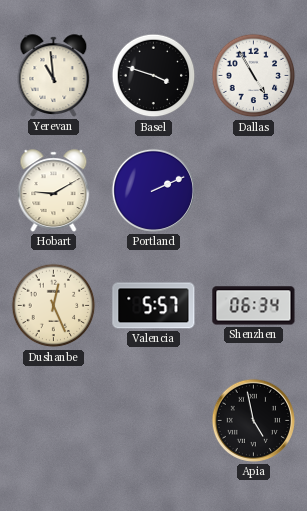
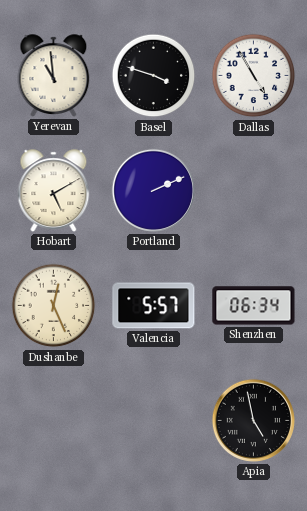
Hobart: 9:10 -> 5:10
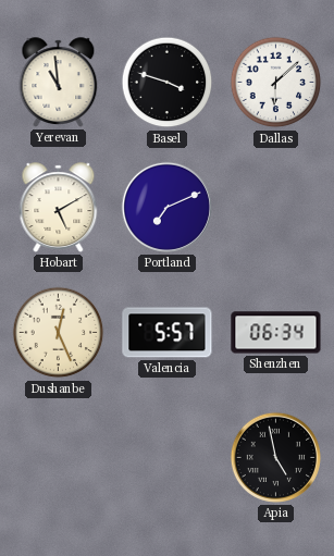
Dallas: 4:55 -> 6:08
Portland: 2:11 -> 7:11
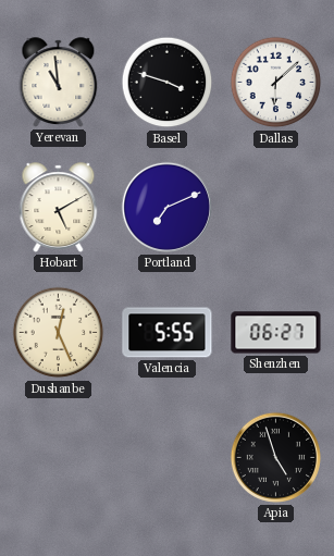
Valencia: 5:57 -> 5:55
Shenzhen: 06:34 -> 06:27
Apia: 4:58 -> 4:57
